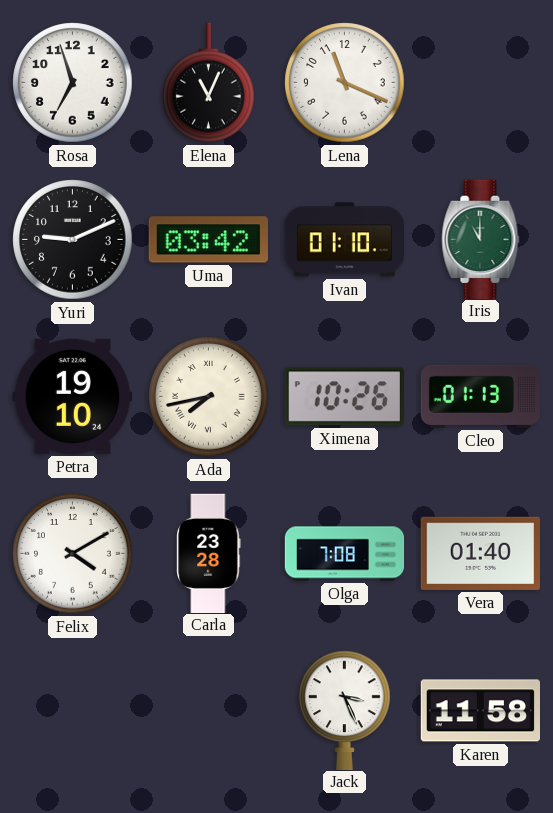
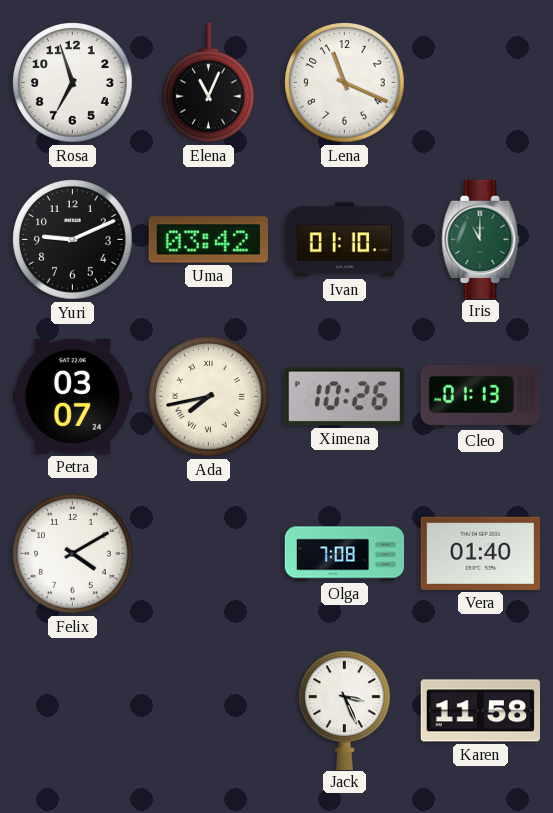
Petra: 19:10 -> 03:07
Carla: 23:28 -> none
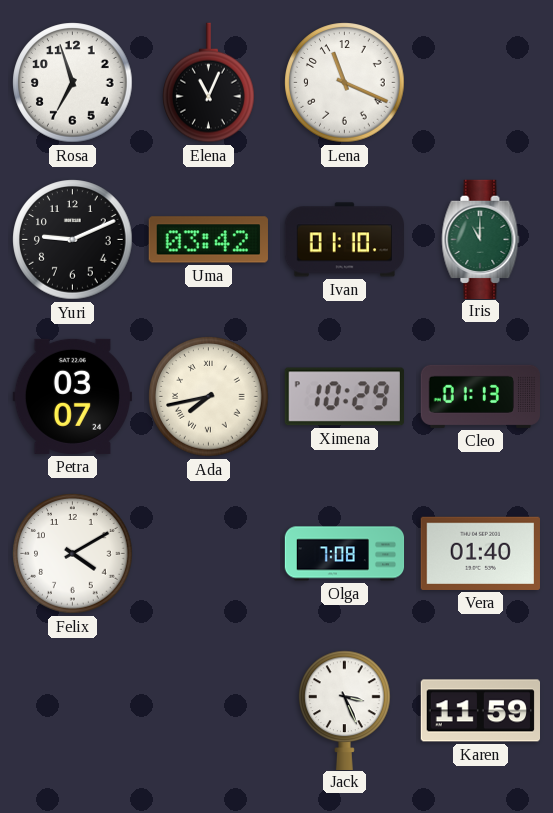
Ximena: 10:26 -> 10:29
Karen: 11:58 -> 11:59
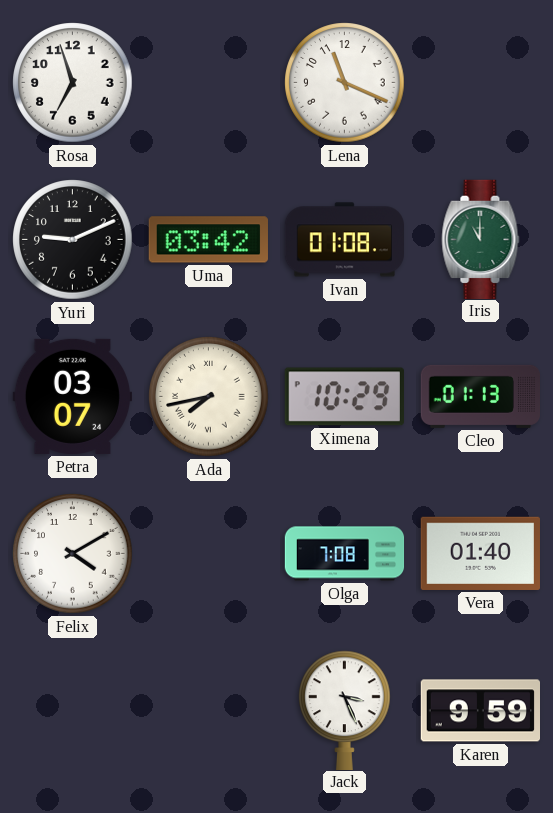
Elena: 11:04 -> none
Ivan: 01:10 -> 01:08
Karen: 11:59 -> 9:59
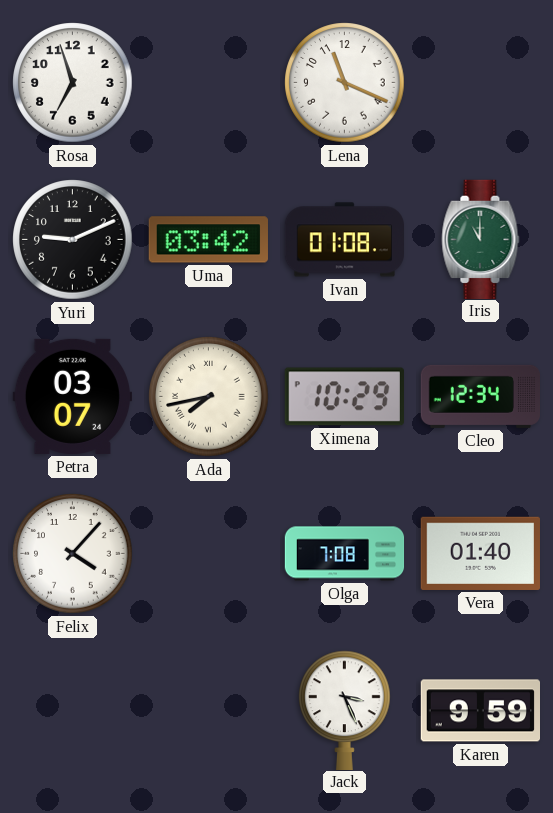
Cleo: 01:13 -> 12:34
Felix: 4:10 -> 4:07
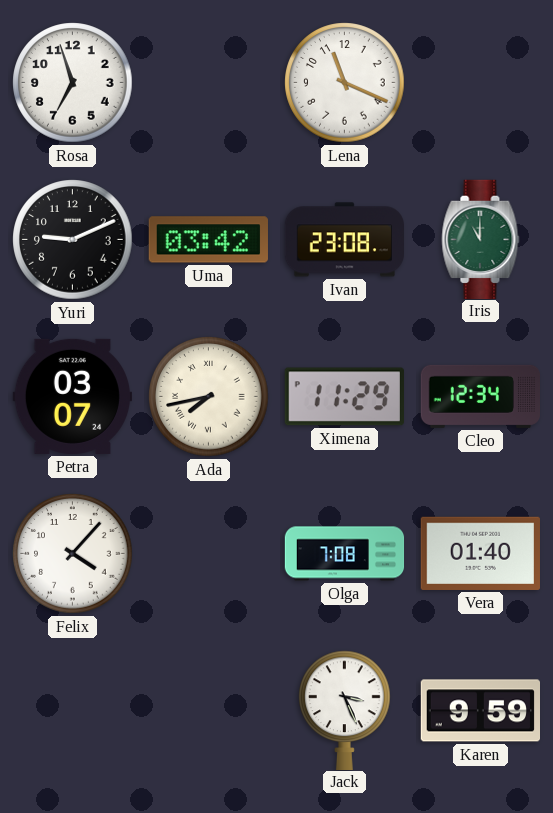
Ivan: 01:08 -> 23:08
Ximena: 10:29 -> 11:29
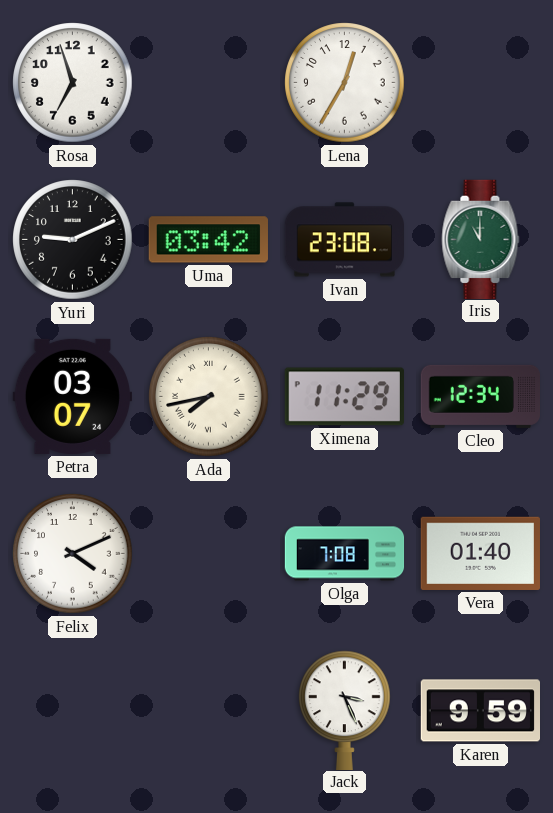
Lena: 11:19 -> 12:35
Felix: 4:07 -> 4:11
